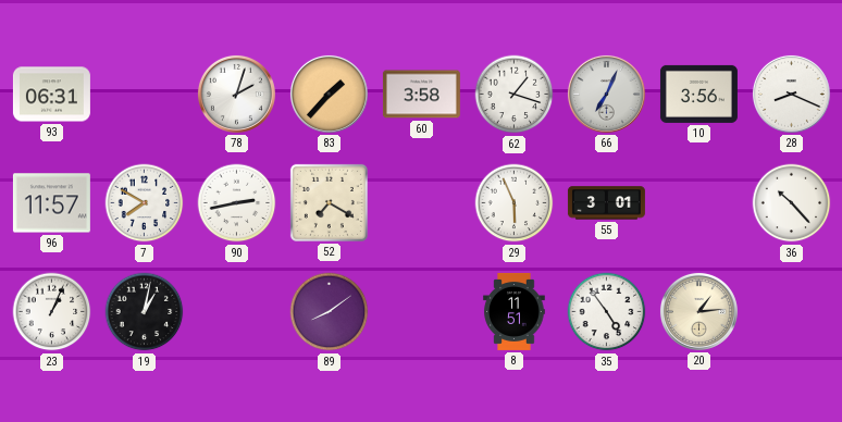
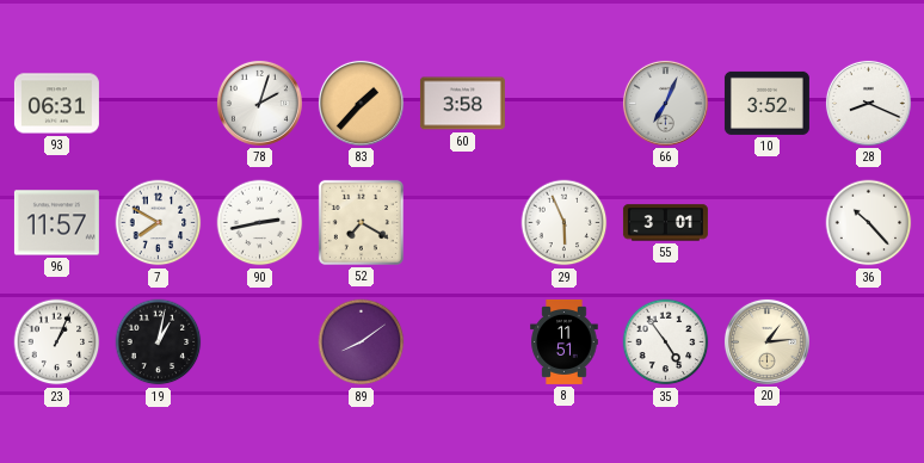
62: 1:18 -> none
10: 3:56 -> 3:52
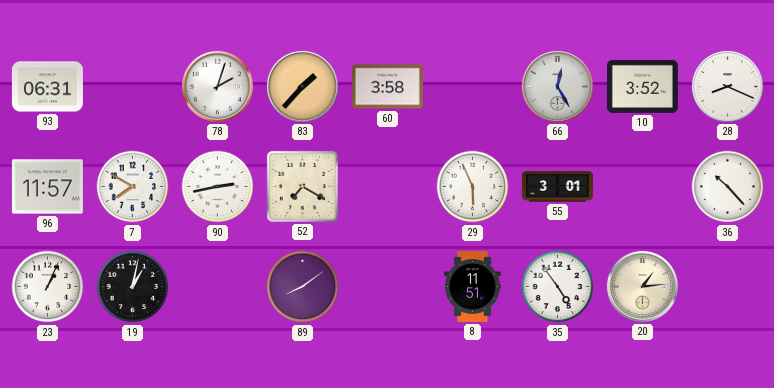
66: 7:04 -> 12:25
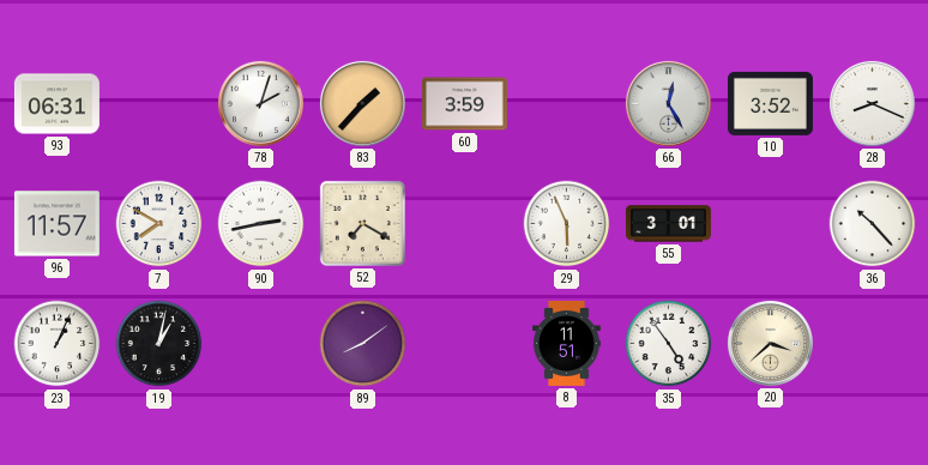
60: 3:58 -> 3:59
20: 1:14 -> 3:38
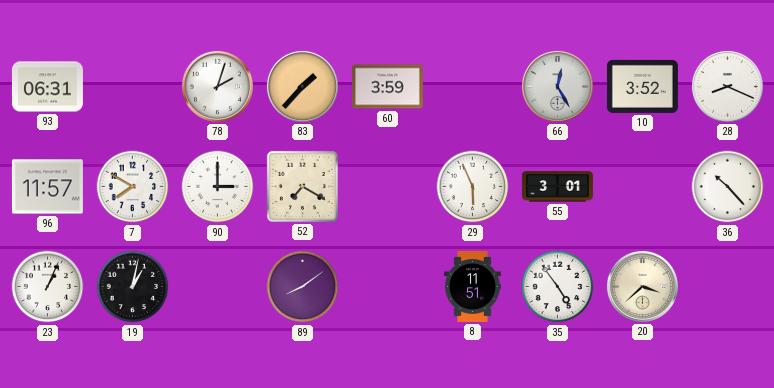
90: 2:43 -> 3:00
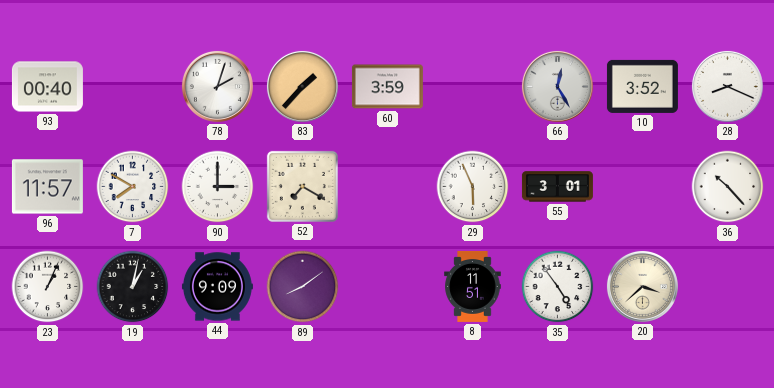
93: 06:31 -> 00:40
44: none -> 9:09
